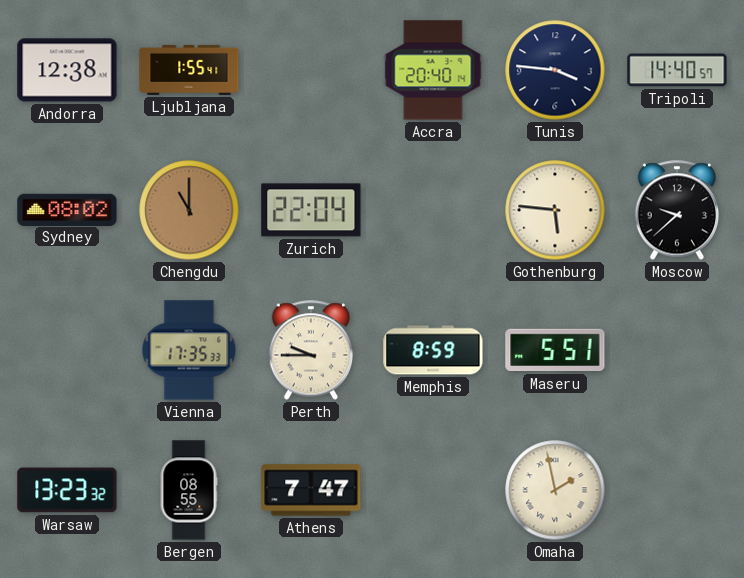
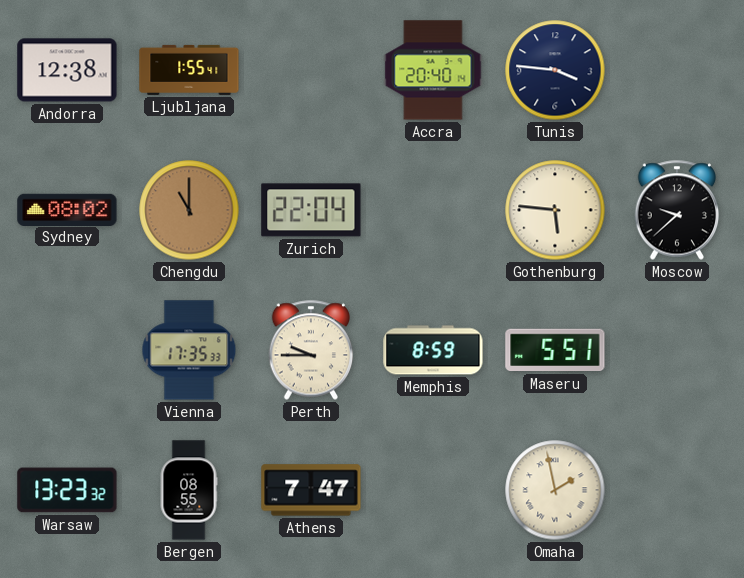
Tripoli: 14:40 -> none
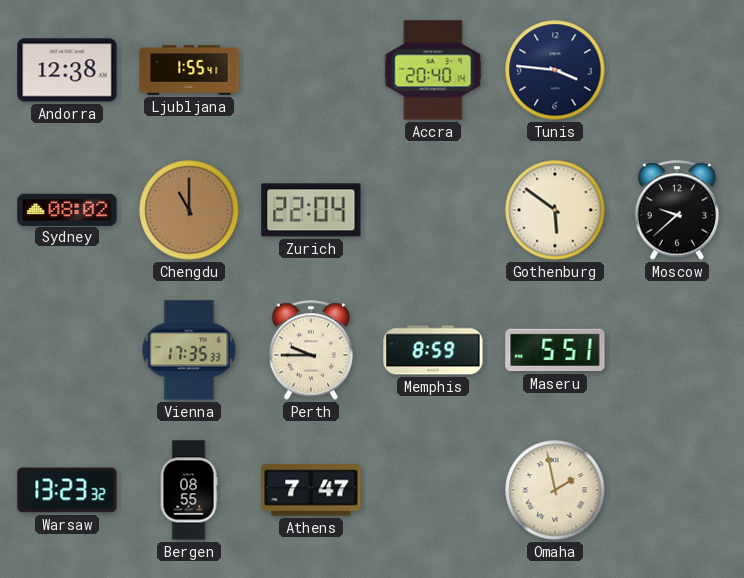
Gothenburg: 5:46 -> 5:51
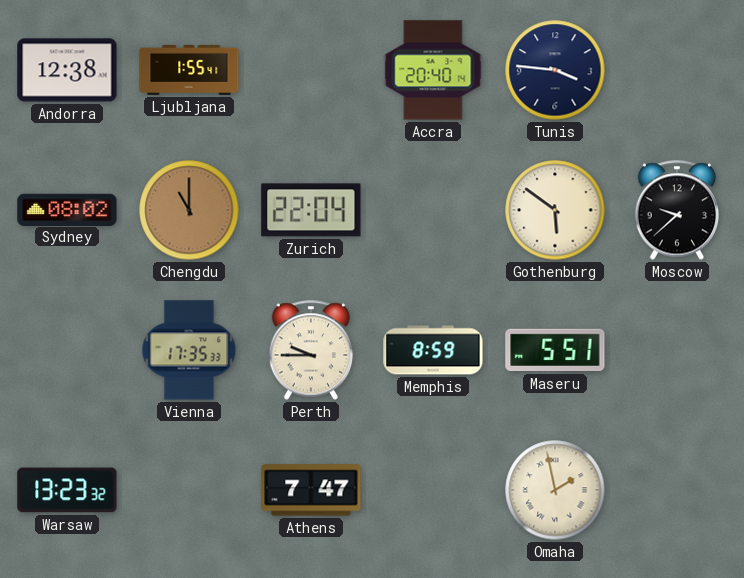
Bergen: 08:55 -> none
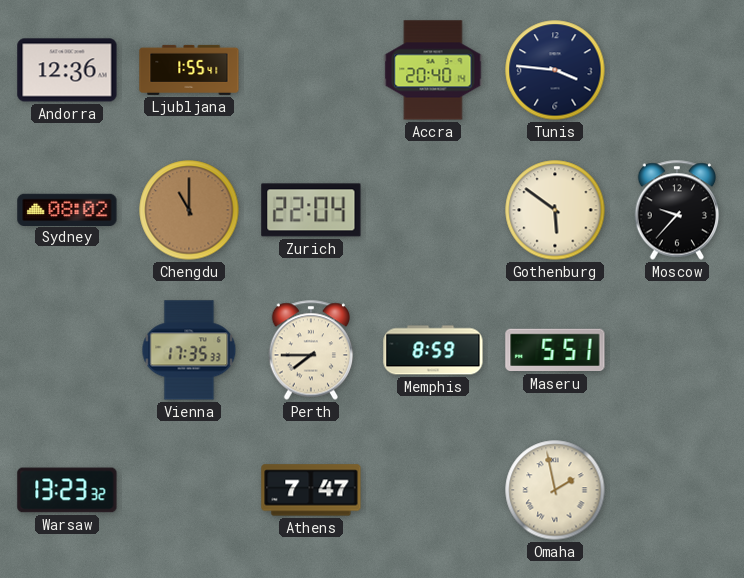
Andorra: 12:38 -> 12:36
Moscow: 9:38 -> 9:37
Perth: 9:45 -> 7:45
